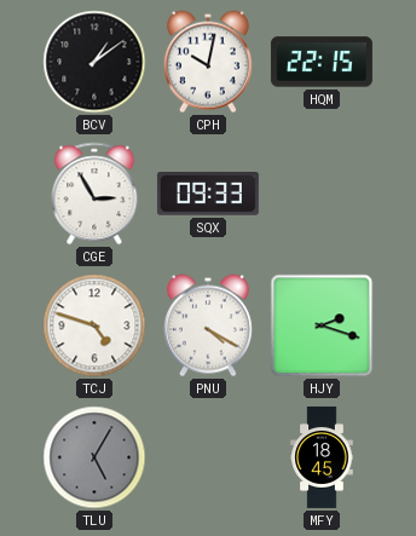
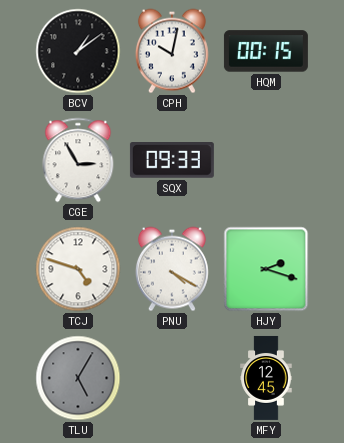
HQM: 22:15 -> 00:15
MFY: 18:45 -> 12:45
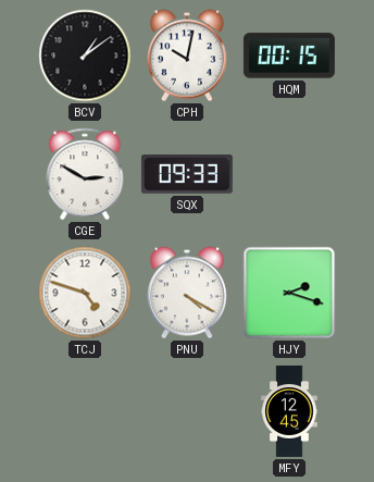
CGE: 2:55 -> 2:50
TLU: 5:05 -> none
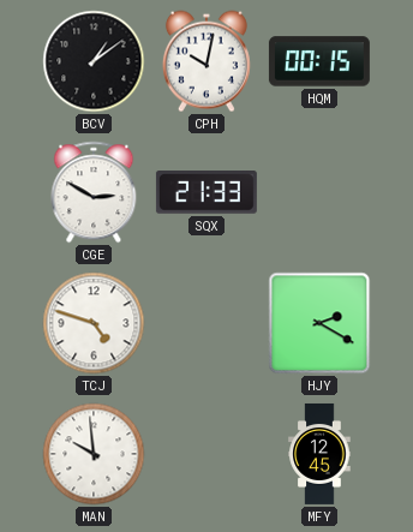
SQX: 09:33 -> 21:33
PNU: 4:20 -> none
HJY: 2:18 -> 2:20
MAN: none -> 9:59
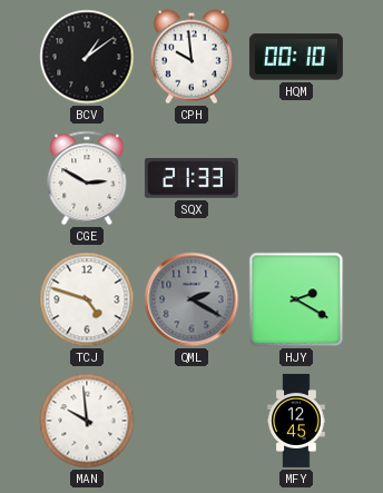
CPH: 10:02 -> 9:59
HQM: 00:15 -> 00:10
QML: none -> 2:20
